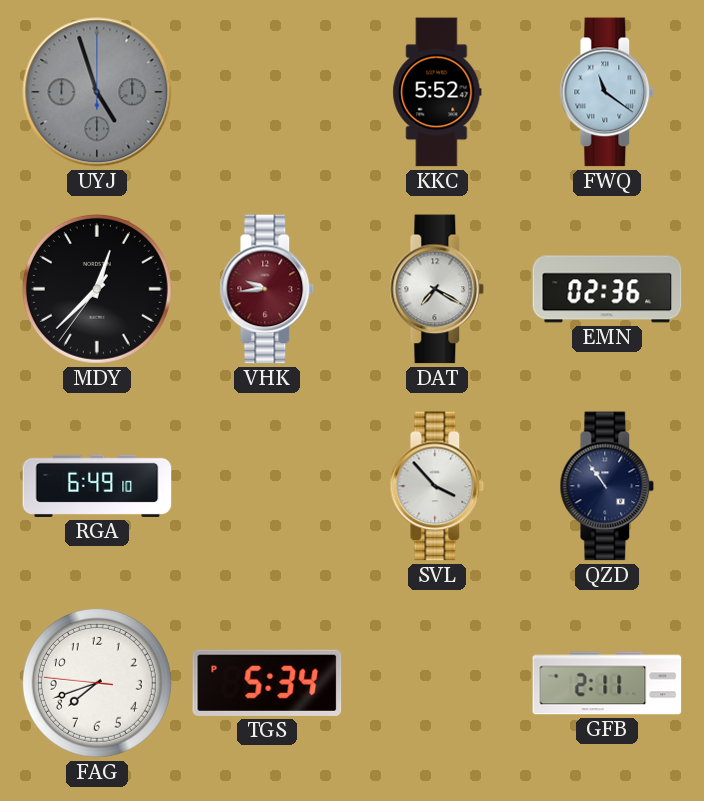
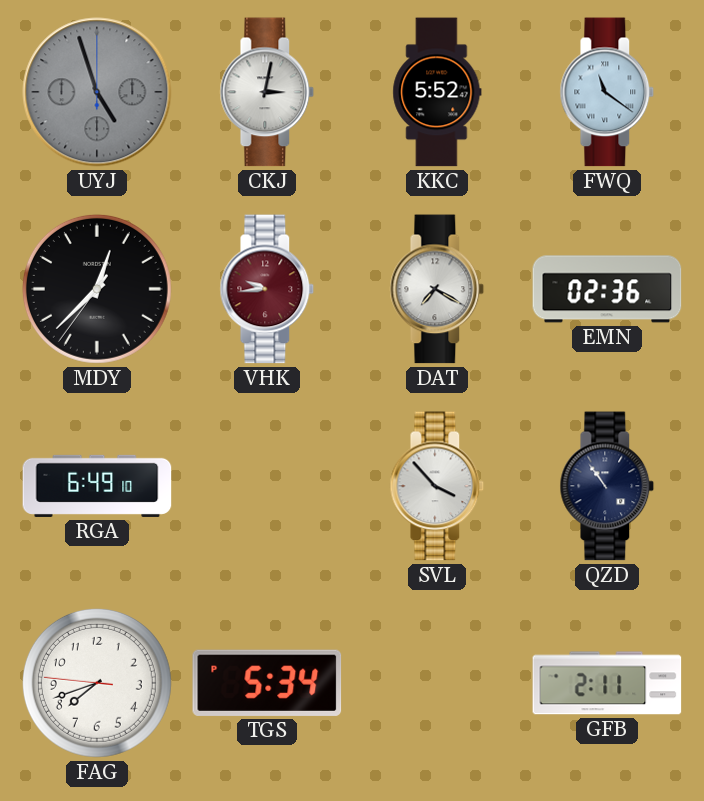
CKJ: none -> 3:02
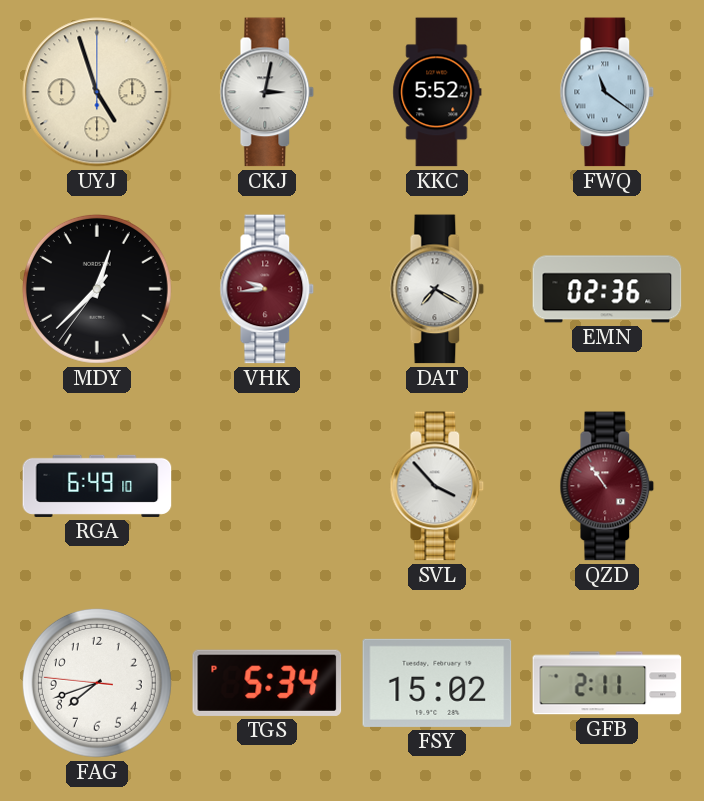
UYJ dial: grey -> cream
QZD dial: navy -> burgundy
FSY: none -> 15:02
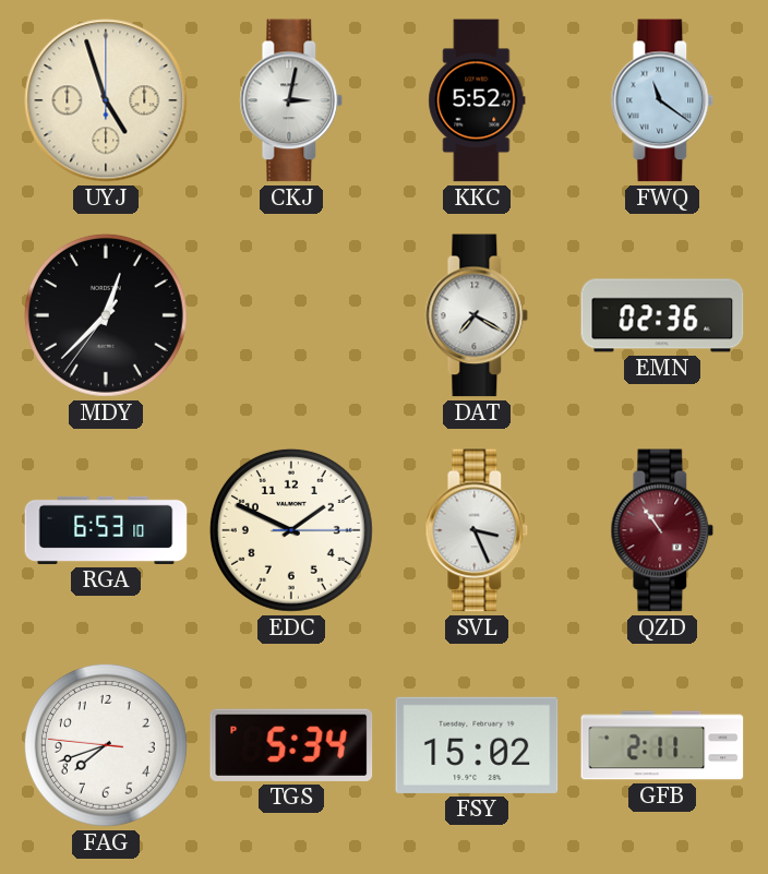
VHK: 9:44 -> none
RGA: 6:49 -> 6:53
EDC: none -> 1:49
SVL: 3:53 -> 3:26
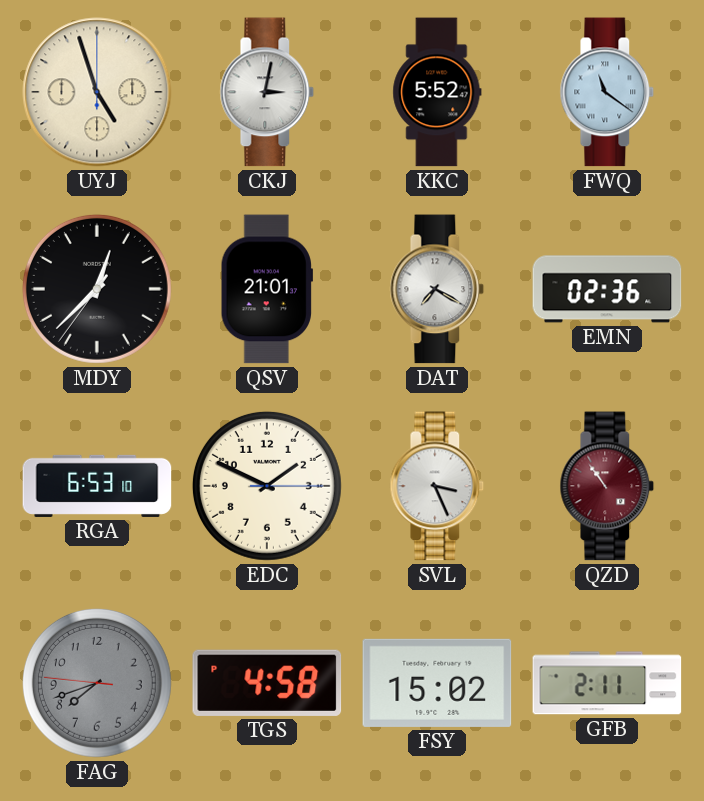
QSV: none -> 21:01
FAG dial: white -> grey
TGS: 5:34 -> 4:58
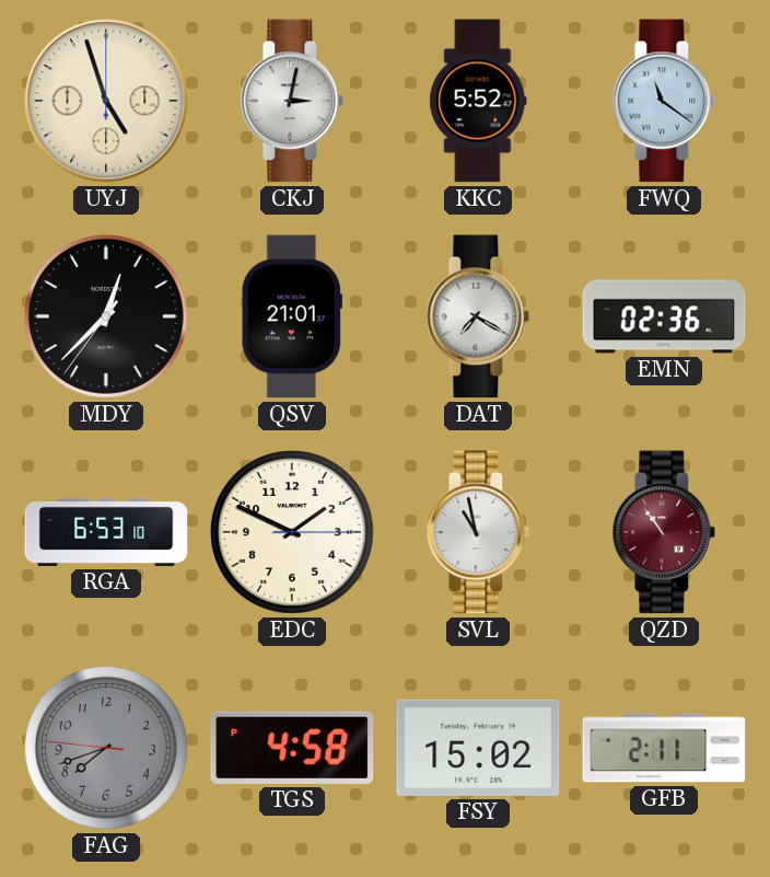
SVL: 3:26 -> 10:58
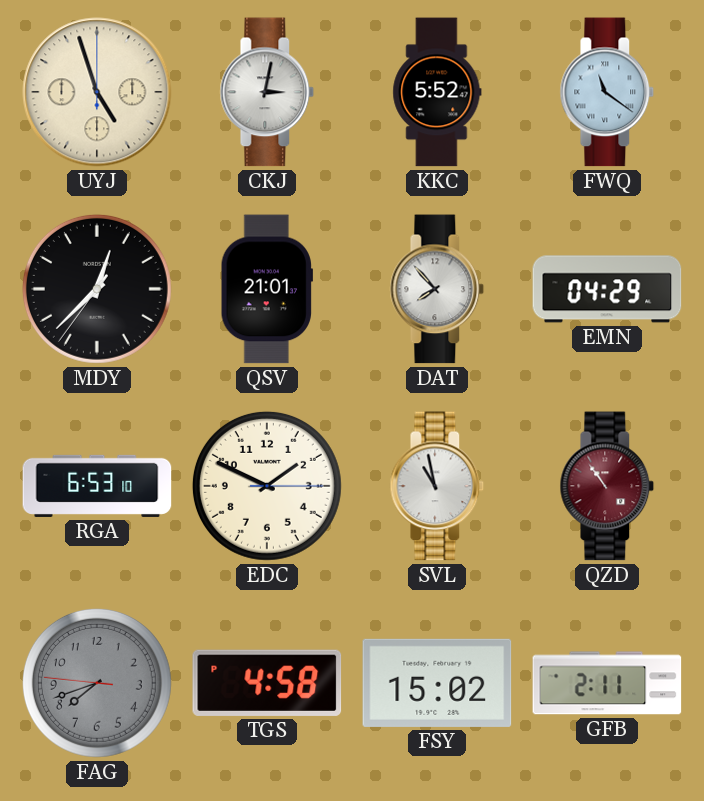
DAT: 7:20 -> 7:53
EMN: 02:36 -> 04:29
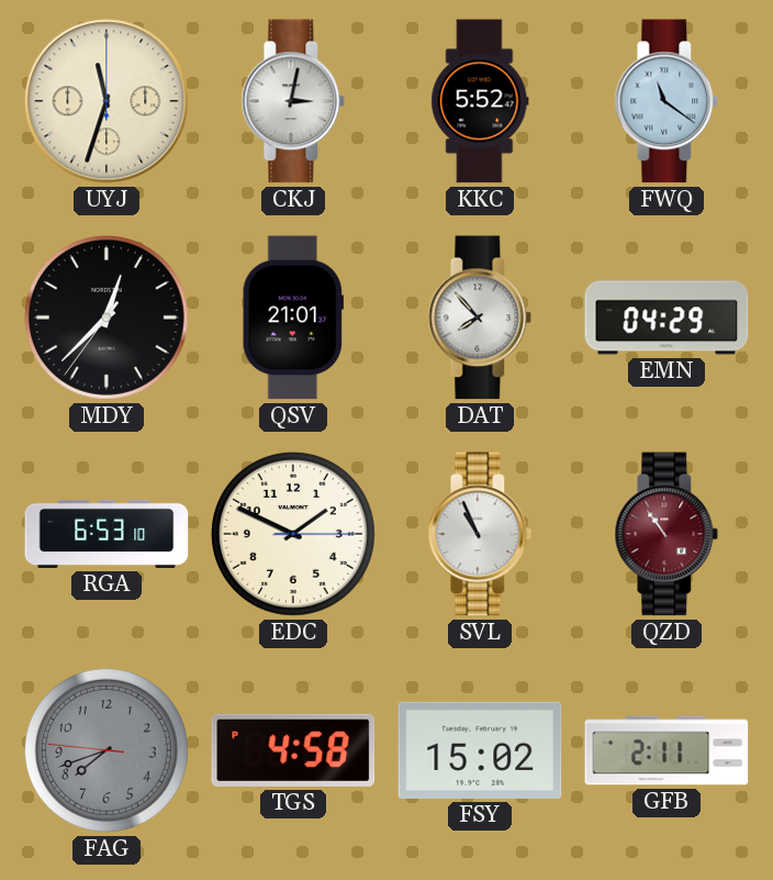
UYJ: 4:57 -> 11:33
SVL: 10:58 -> 10:56
